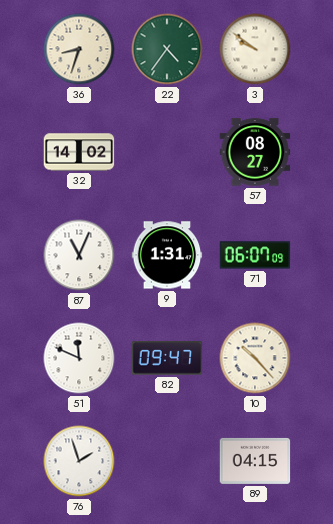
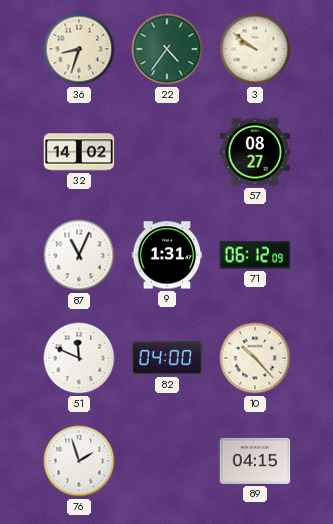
71: 06:07 -> 06:12
82: 09:47 -> 04:00
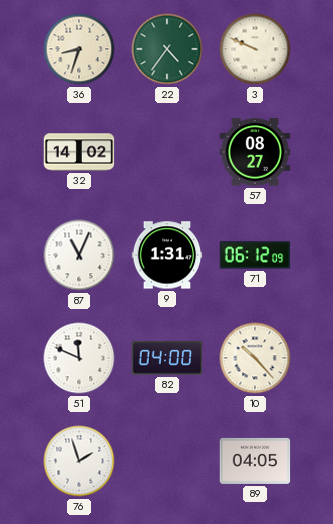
3: 9:51 -> 9:49
89: 04:15 -> 04:05
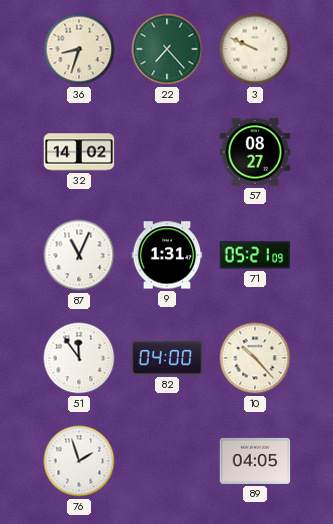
22: 4:36 -> 7:23
71: 06:12 -> 05:21
51: 11:49 -> 11:54
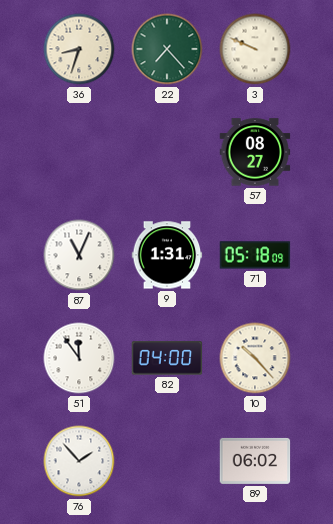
32: 14:02 -> none
71: 05:21 -> 05:18
76: 1:57 -> 1:53
89: 04:05 -> 06:02
